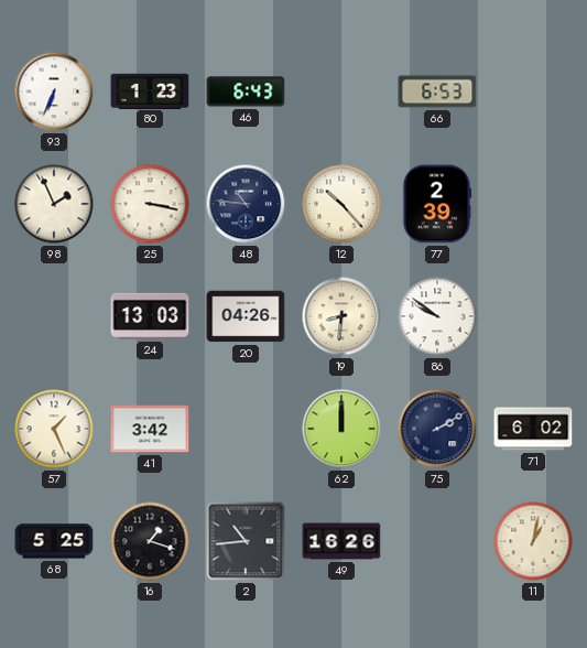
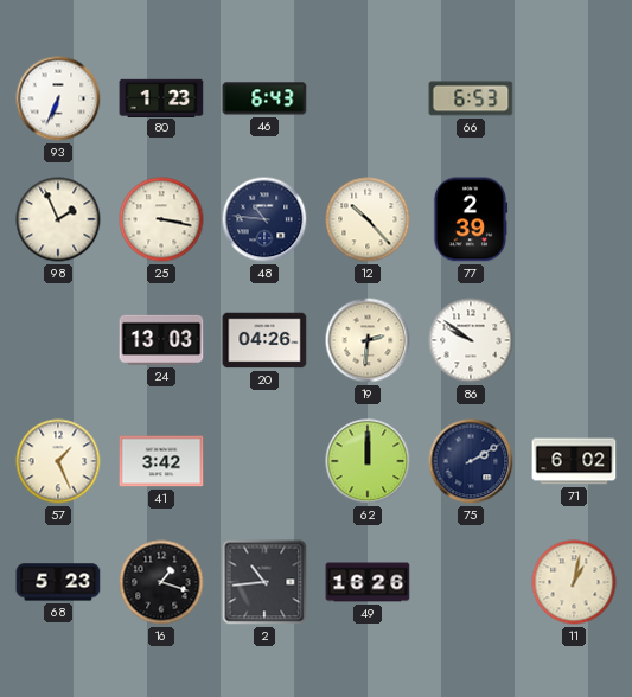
19: 8:31 -> 2:31
68: 5:25 -> 5:23
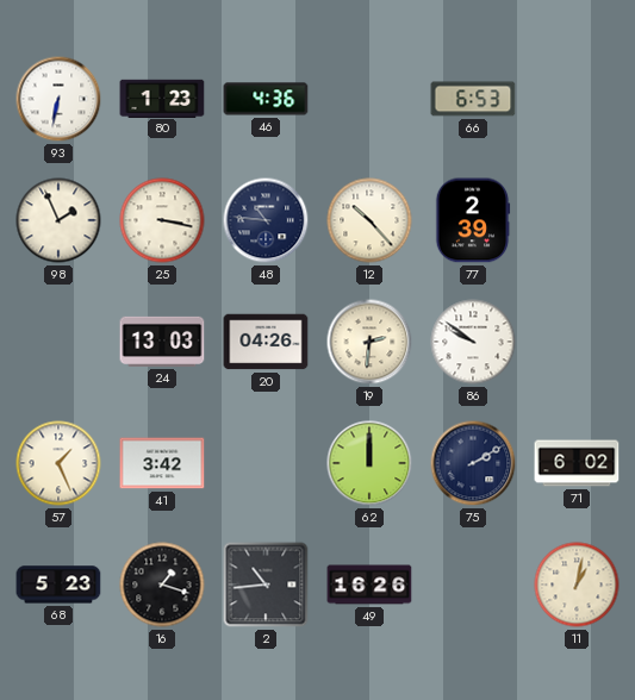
93: 6:34 -> 6:32
46: 6:43 -> 4:36
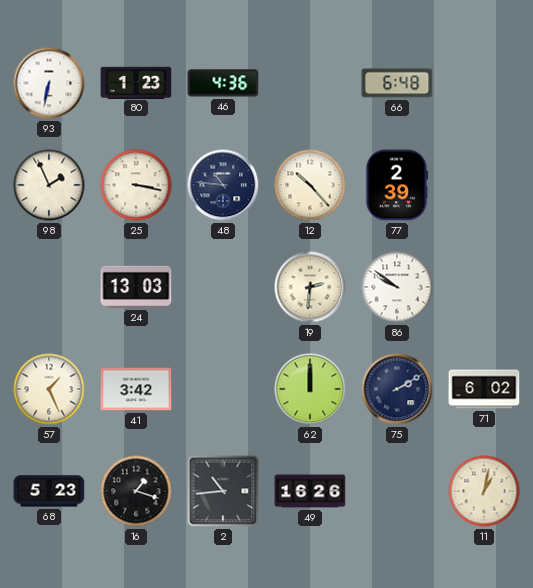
66: 6:53 -> 6:48
20: 04:26 -> none
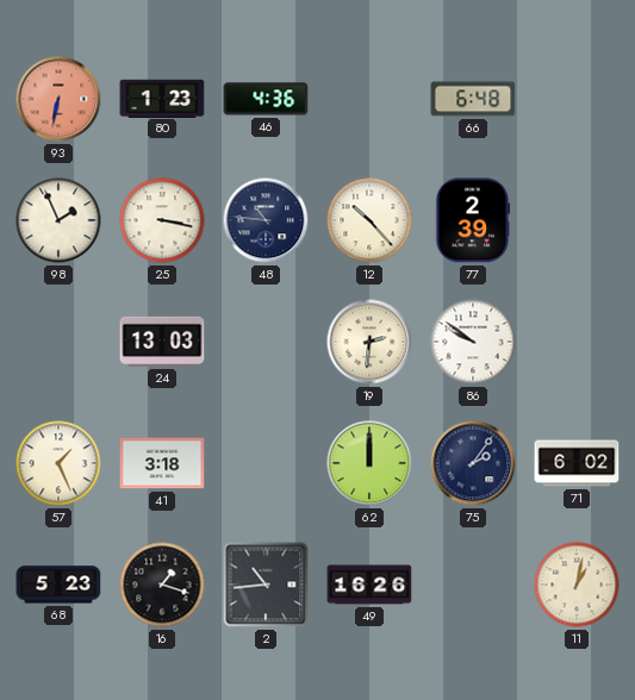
93 dial: white -> salmon
41: 3:42 -> 3:18
75: 2:10 -> 2:06
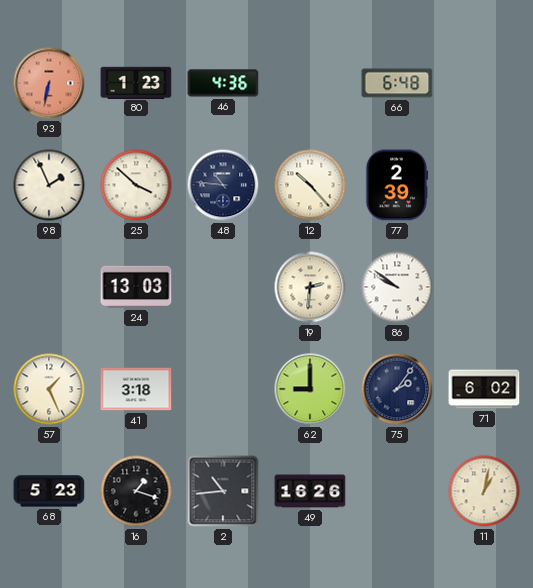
25: 3:17 -> 3:52
62: 12:00 -> 9:00
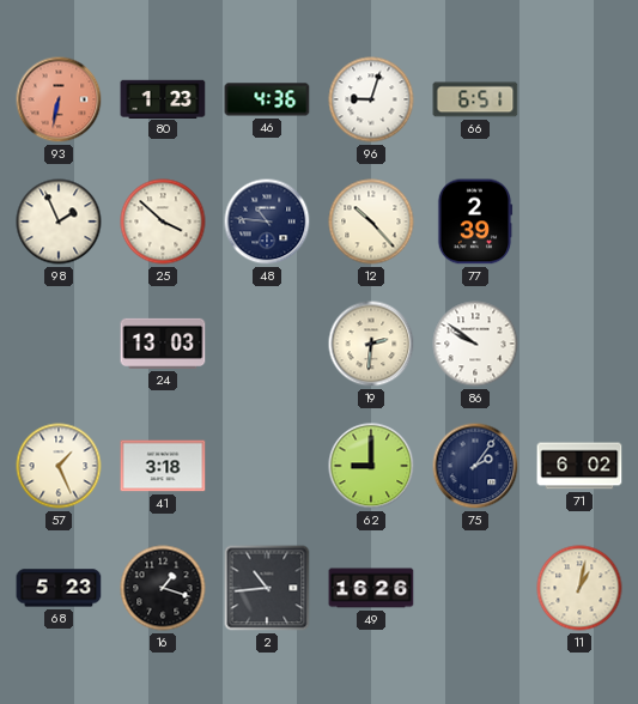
96: none -> 9:03
66: 6:48 -> 6:51
